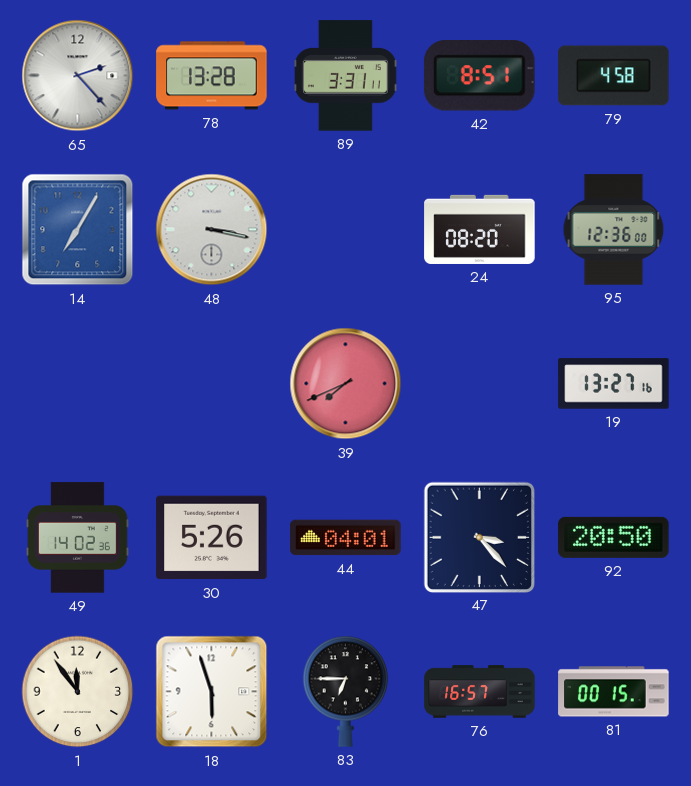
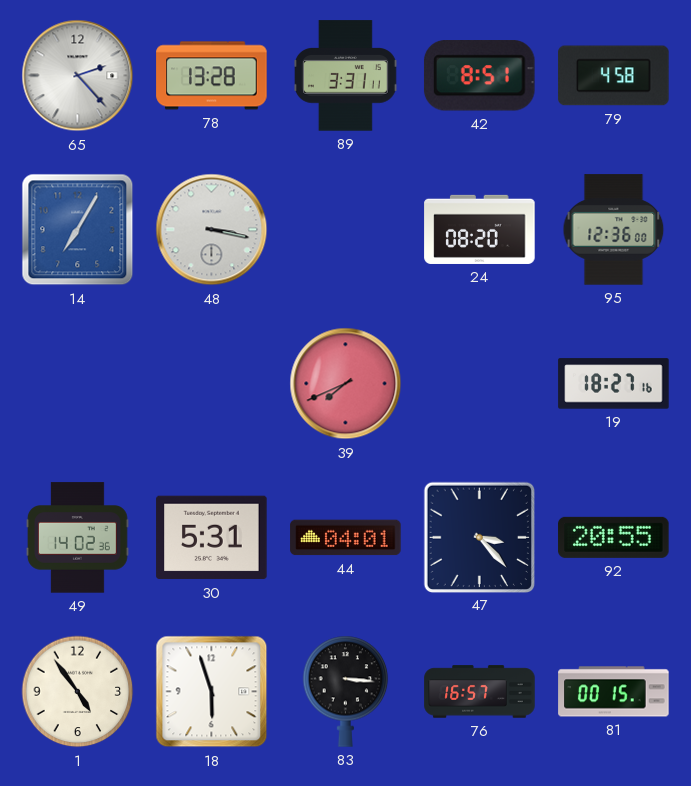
19: 13:27 -> 18:27
30: 5:26 -> 5:31
92: 20:50 -> 20:55
1: 11:54 -> 4:54
83: 6:45 -> 3:16
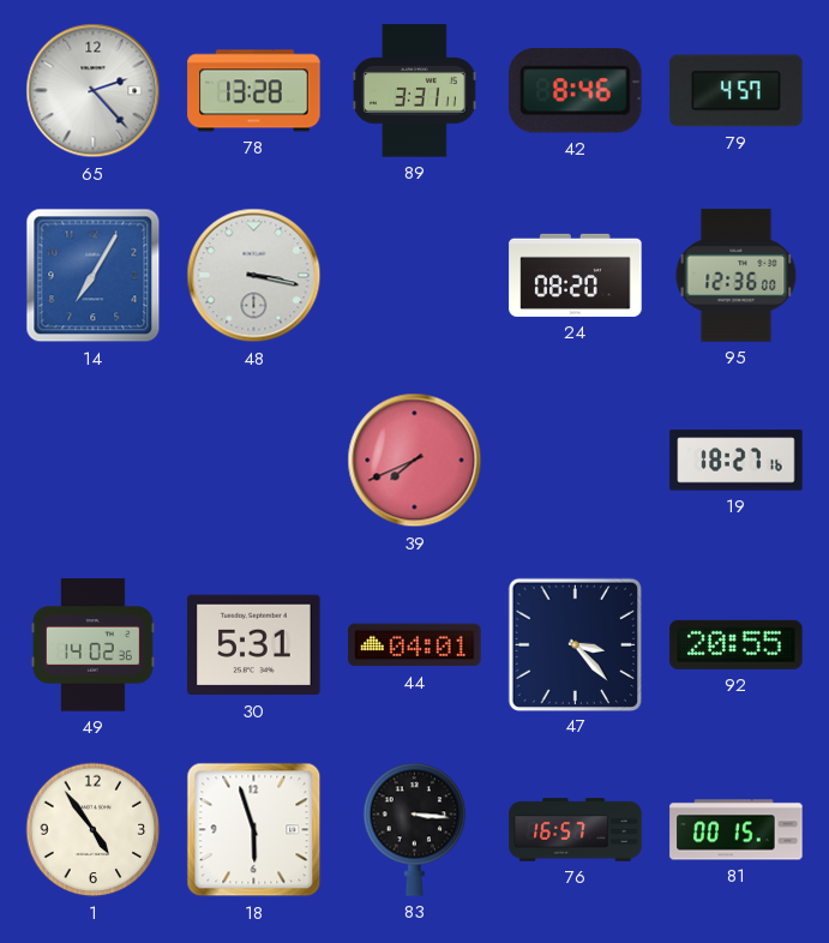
42: 8:51 -> 8:46
79: 4:58 -> 4:57
